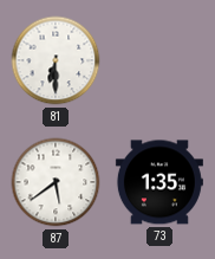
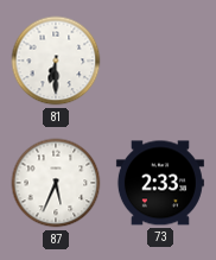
87: 5:39 -> 5:34
73: 1:35 -> 2:33
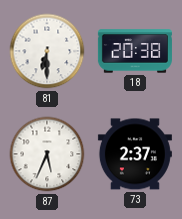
18: none -> 20:38
73: 2:33 -> 2:37
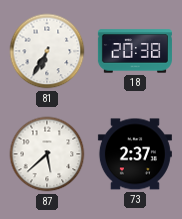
81: 6:30 -> 6:35
87: 5:34 -> 5:38
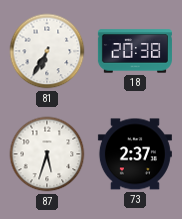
87: 5:38 -> 5:33
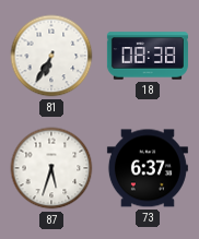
18: 20:38 -> 08:38
73: 2:37 -> 6:37
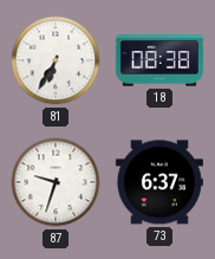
87: 5:33 -> 9:33
